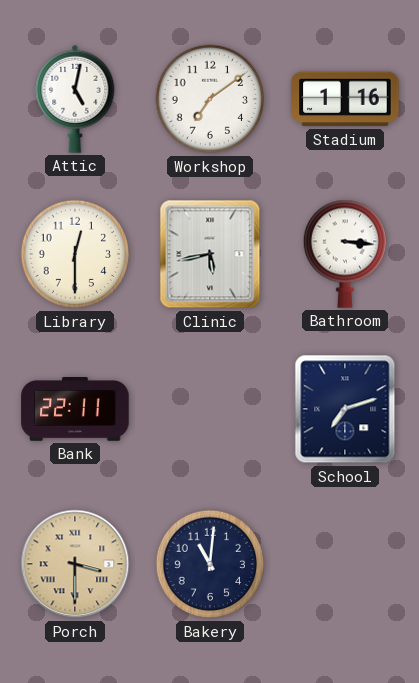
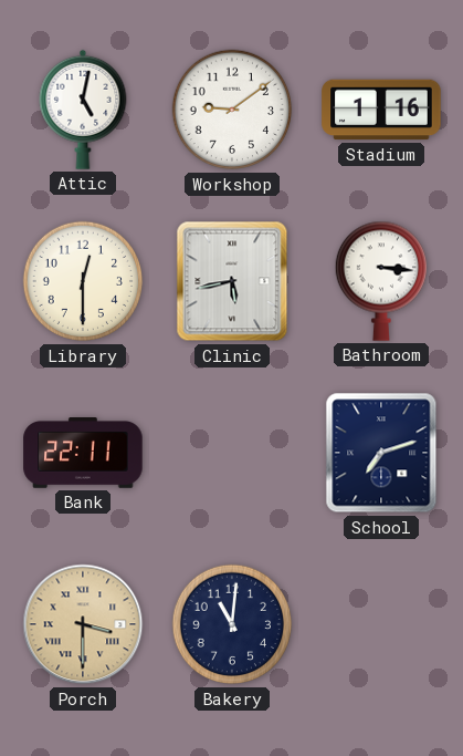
Workshop: 7:09 -> 9:09
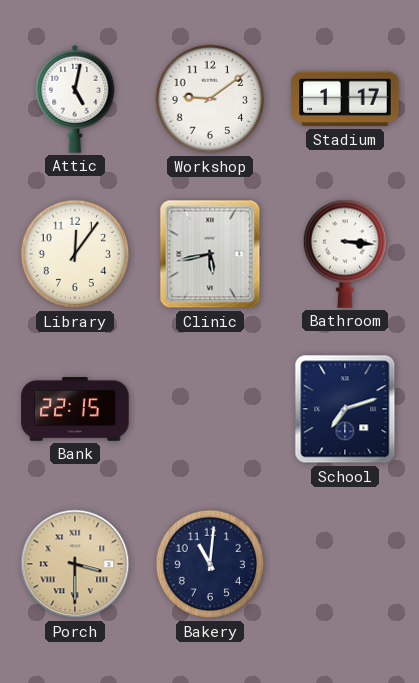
Stadium: 1:16 -> 1:17
Library: 12:30 -> 12:06
Bank: 22:11 -> 22:15
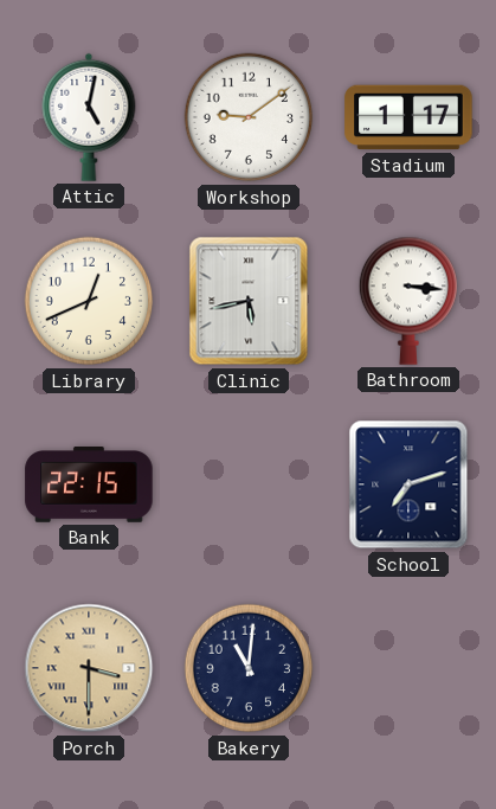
Library: 12:06 -> 12:41
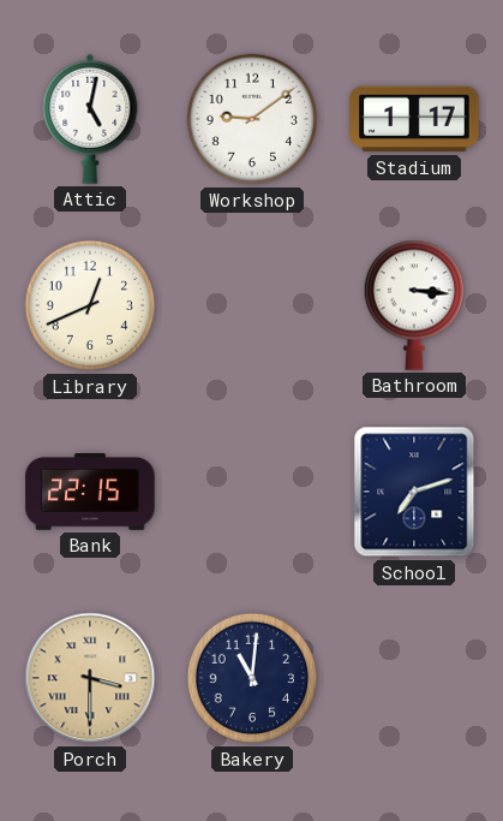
Clinic: 5:43 -> none
